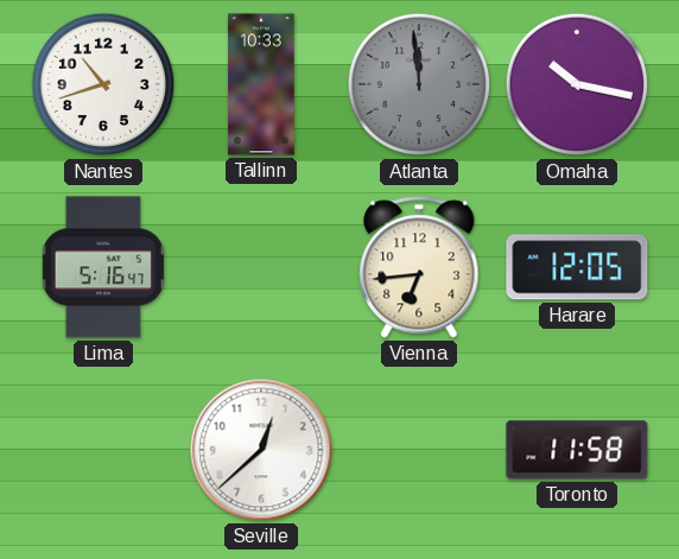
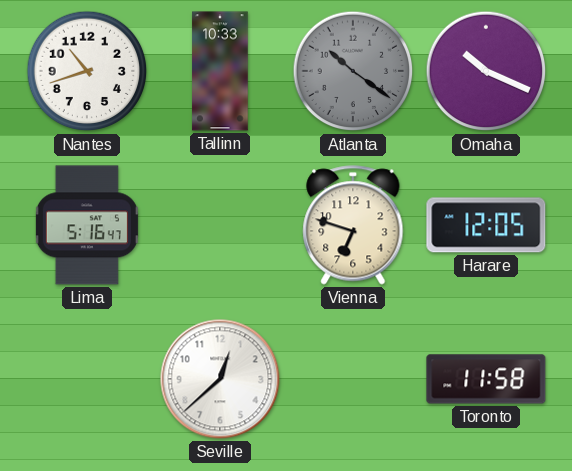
Atlanta: 11:59 -> 10:21
Omaha: 10:17 -> 10:19
Vienna: 6:44 -> 6:48
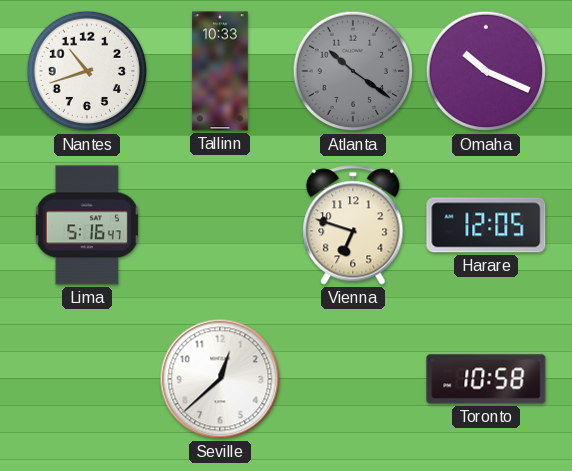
Toronto: 11:58 -> 10:58
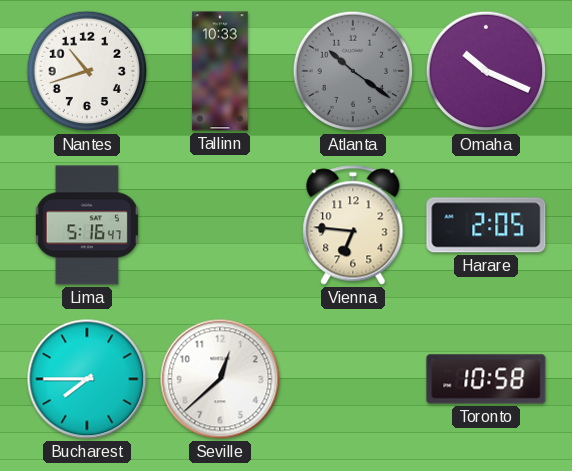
Vienna: 6:48 -> 6:46
Harare: 12:05 -> 2:05
Bucharest: none -> 7:45
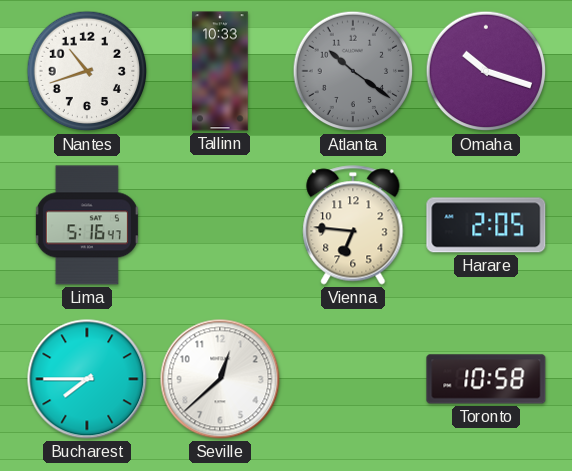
Omaha: 10:19 -> 10:18
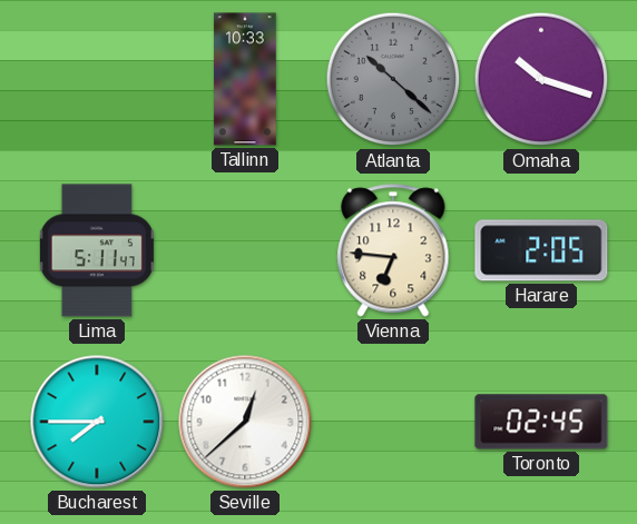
Nantes: 10:42 -> none
Atlanta: 10:21 -> 10:22
Lima: 5:16 -> 5:11
Toronto: 10:58 -> 02:45
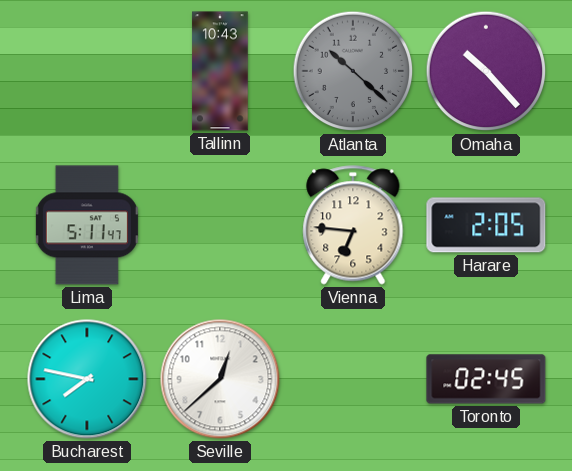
Tallinn: 10:33 -> 10:43
Omaha: 10:18 -> 10:23
Bucharest: 7:45 -> 7:47
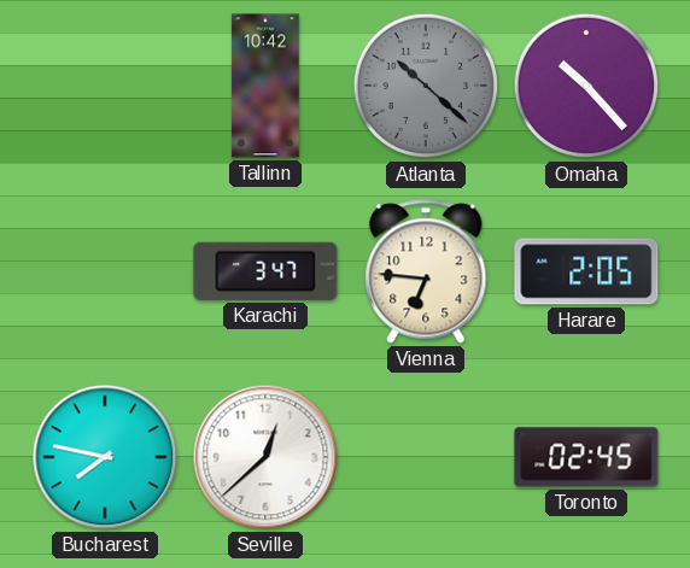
Tallinn: 10:43 -> 10:42
Lima: 5:11 -> none
Karachi: none -> 3:47
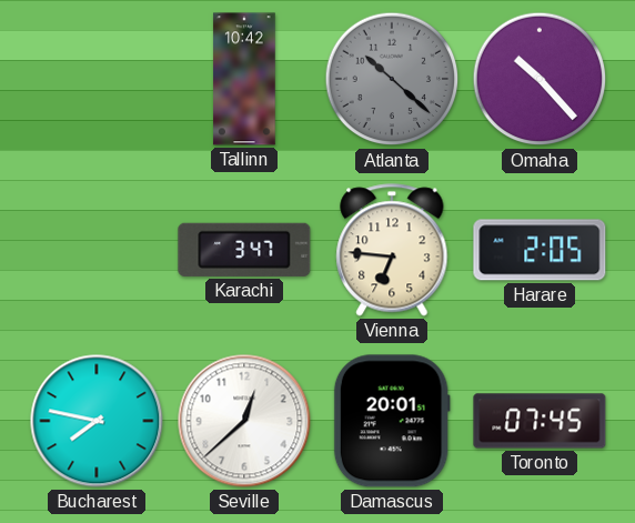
Damascus: none -> 20:01
Toronto: 02:45 -> 07:45
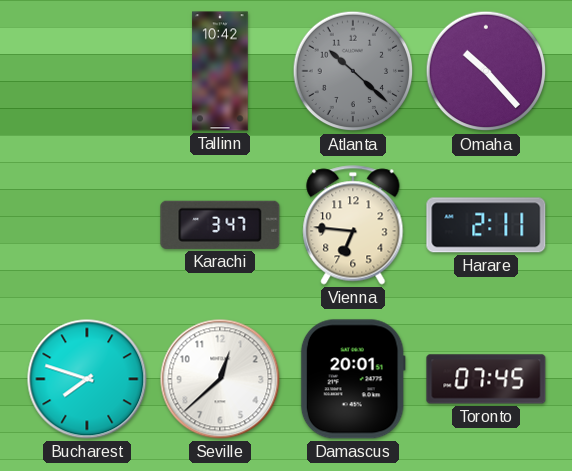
Harare: 2:05 -> 2:11
Bucharest: 7:47 -> 7:48
